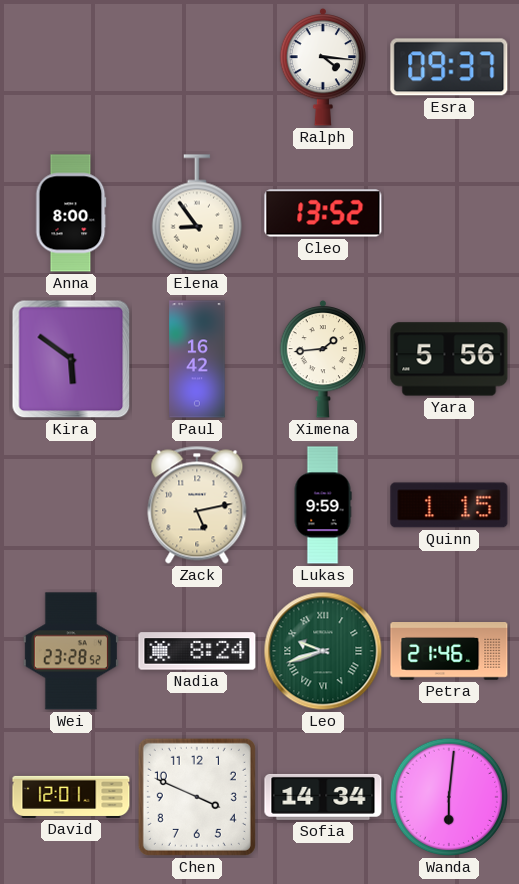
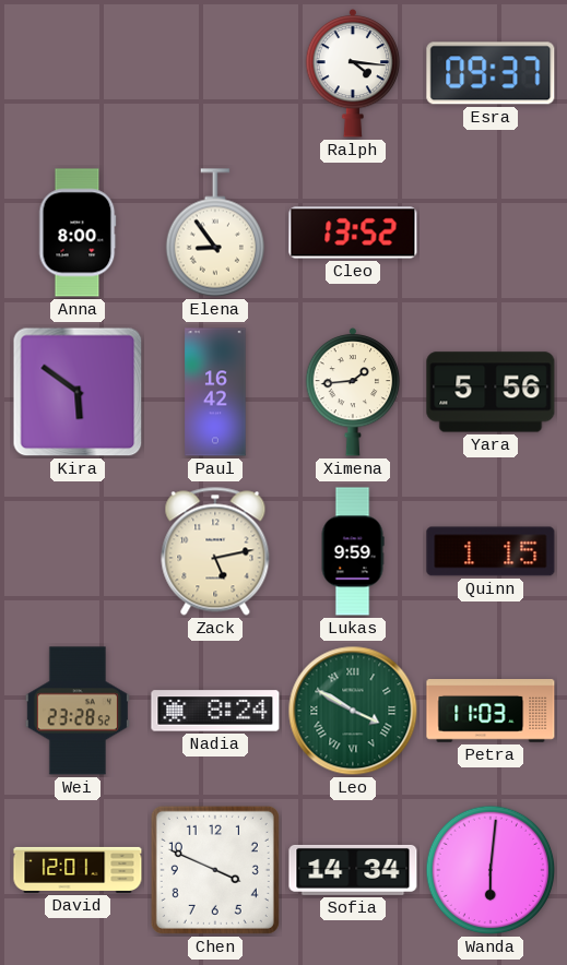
Leo: 9:42 -> 3:50
Petra: 21:46 -> 11:03
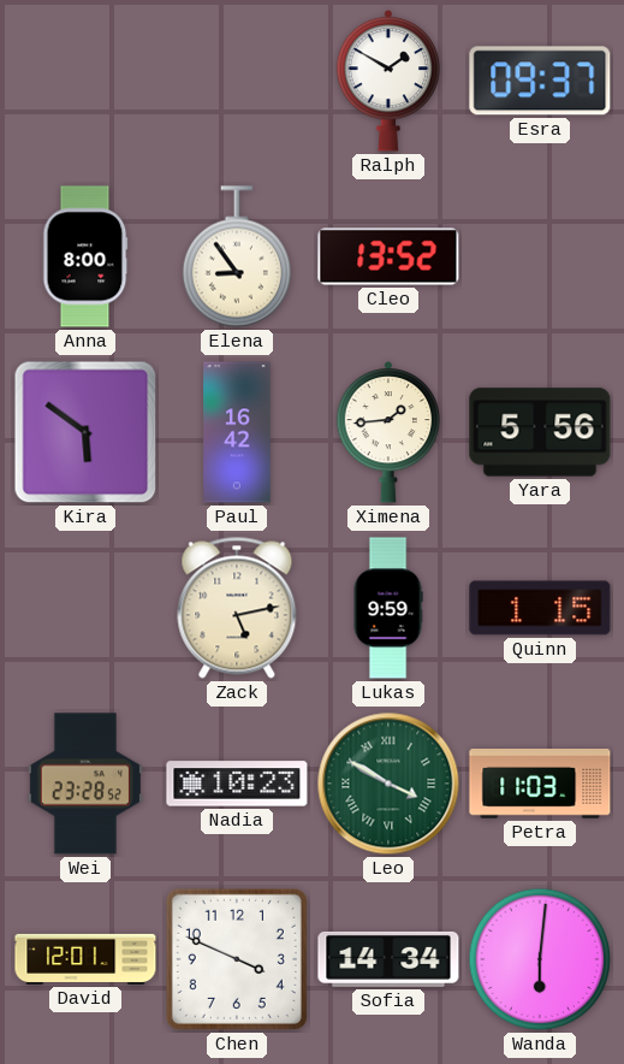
Ralph: 4:16 -> 1:50
Nadia: 8:24 -> 10:23
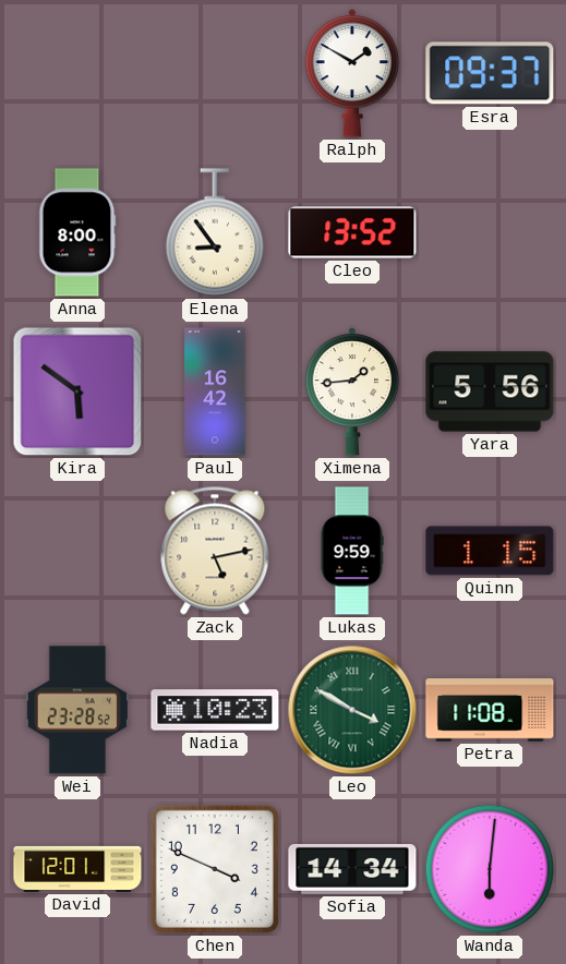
Petra: 11:03 -> 11:08
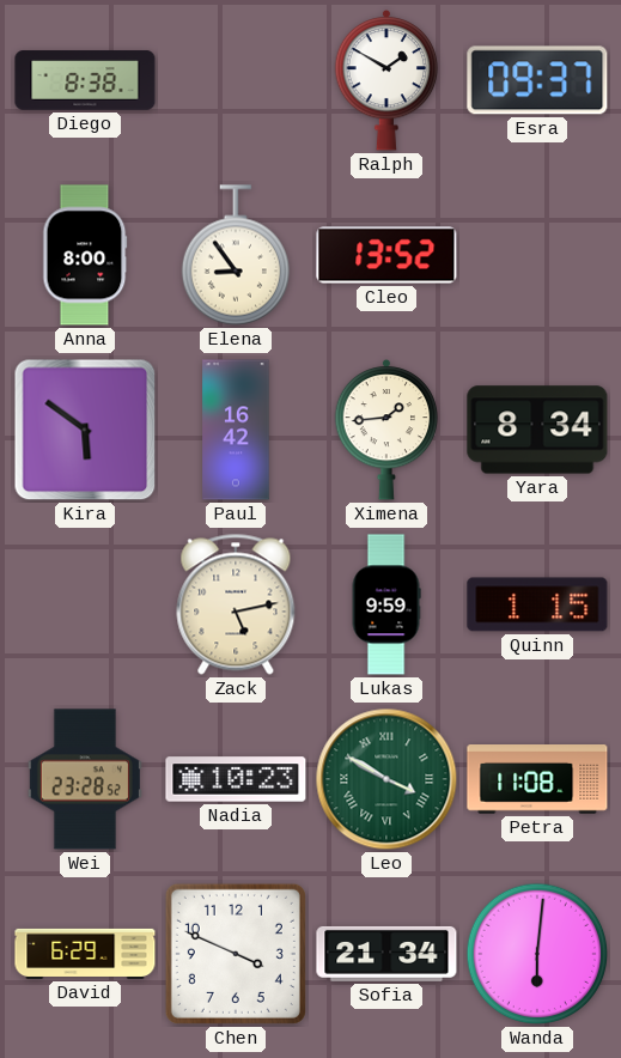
Diego: none -> 8:38
Yara: 5:56 -> 8:34
David: 12:01 -> 6:29
Sofia: 14:34 -> 21:34
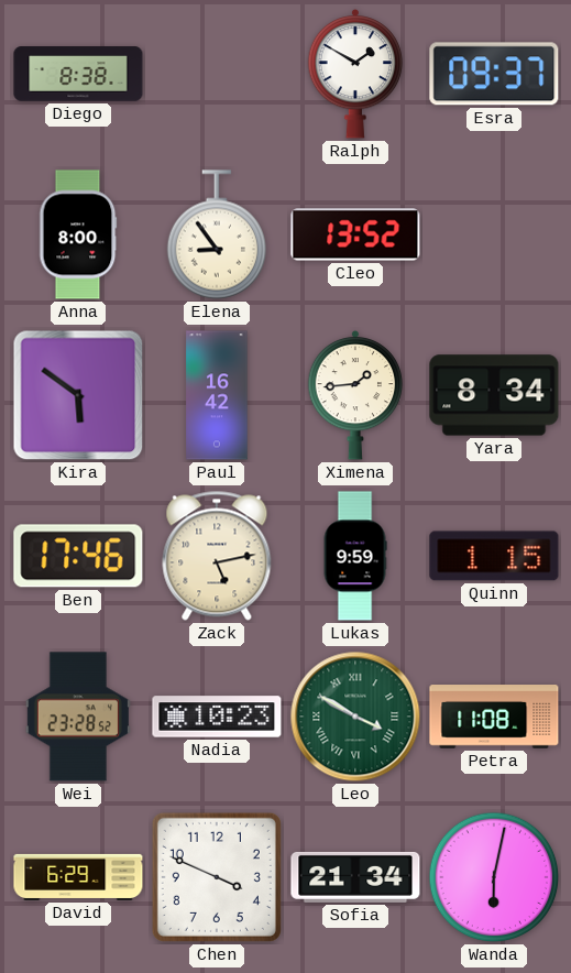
Ben: none -> 17:46
Wanda: 6:01 -> 6:02
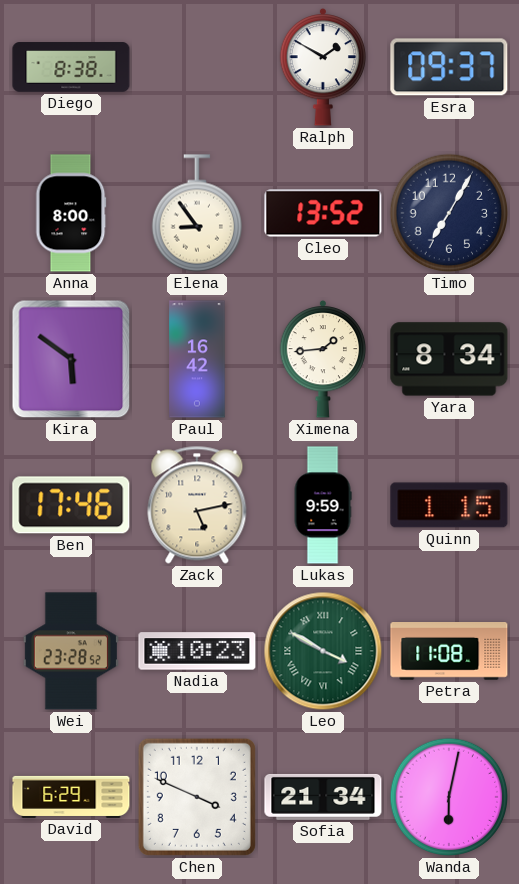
Timo: none -> 7:05
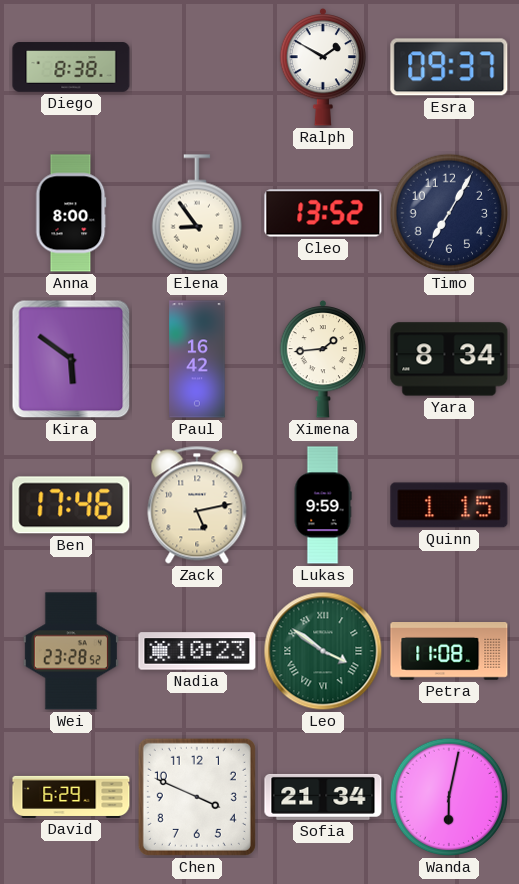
Leo: 3:50 -> 3:51
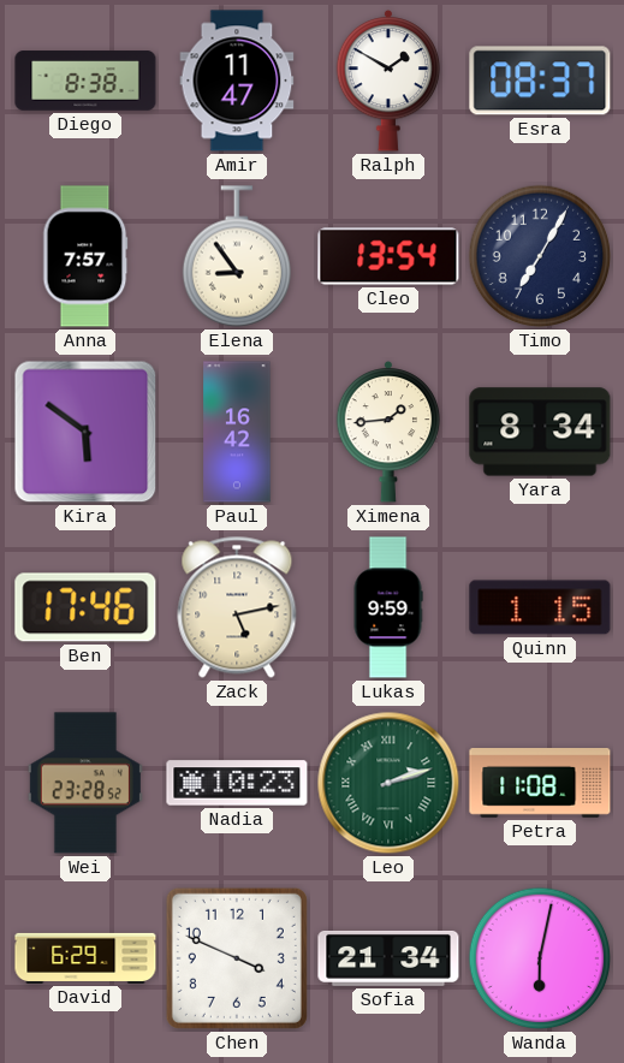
Amir: none -> 11:47
Esra: 09:37 -> 08:37
Anna: 8:00 -> 7:57
Cleo: 13:52 -> 13:54
Leo: 3:51 -> 2:12
